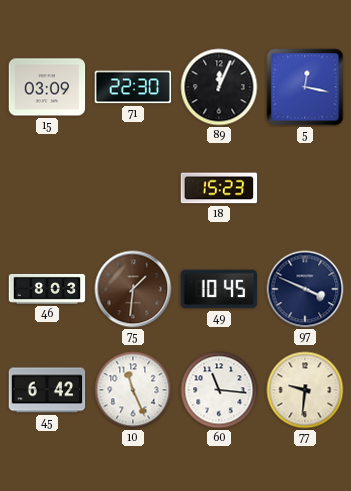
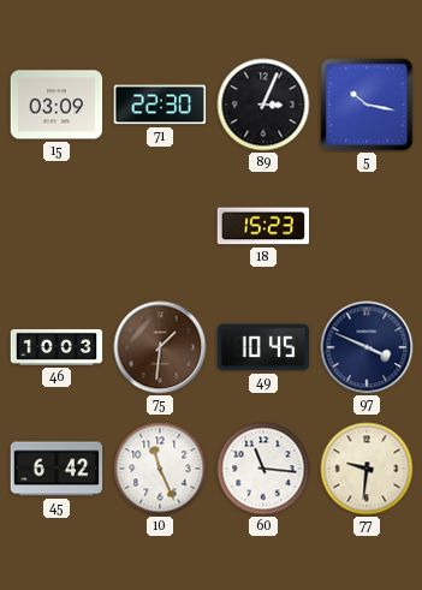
89: 12:04 -> 3:04
5: 12:17 -> 10:17
46: 8:03 -> 10:03
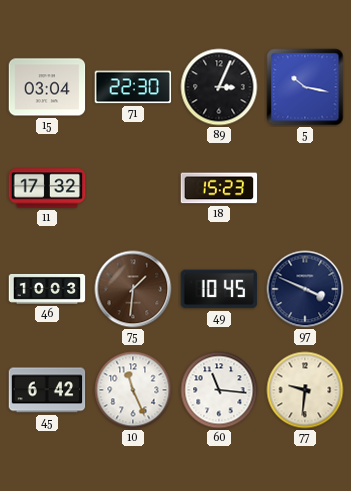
15: 03:09 -> 03:04
11: none -> 17:32
